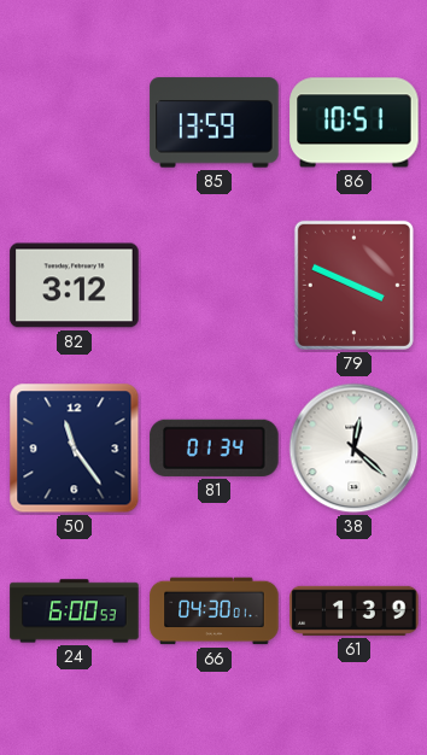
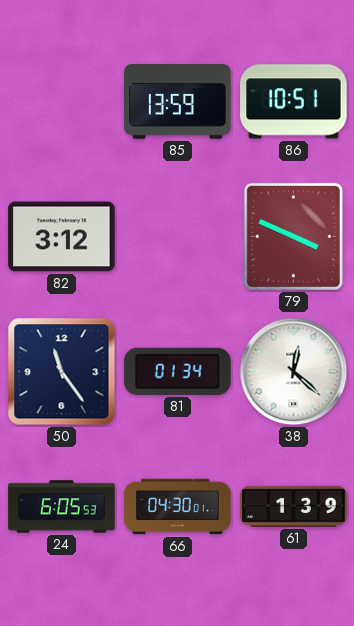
24: 6:00 -> 6:05
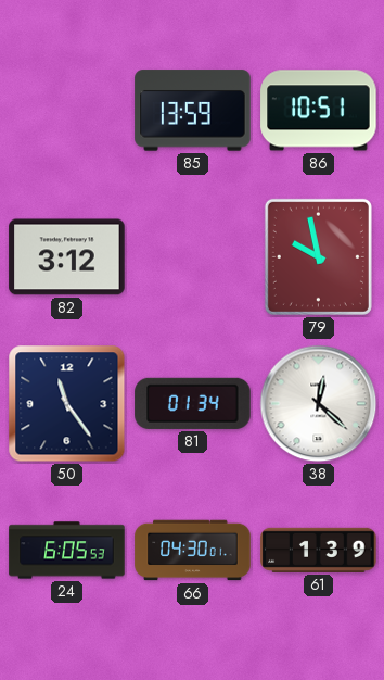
79: 3:49 -> 9:58
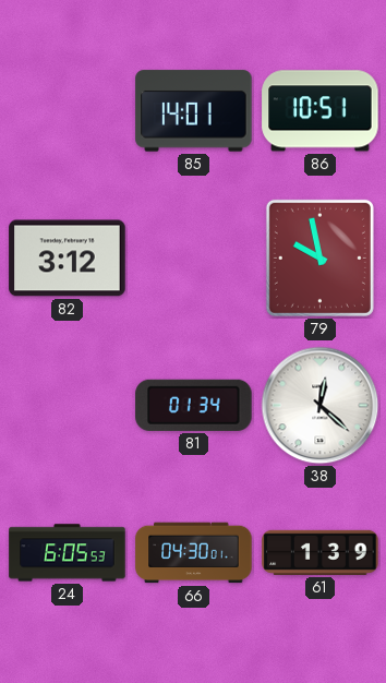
85: 13:59 -> 14:01
50: 11:24 -> none
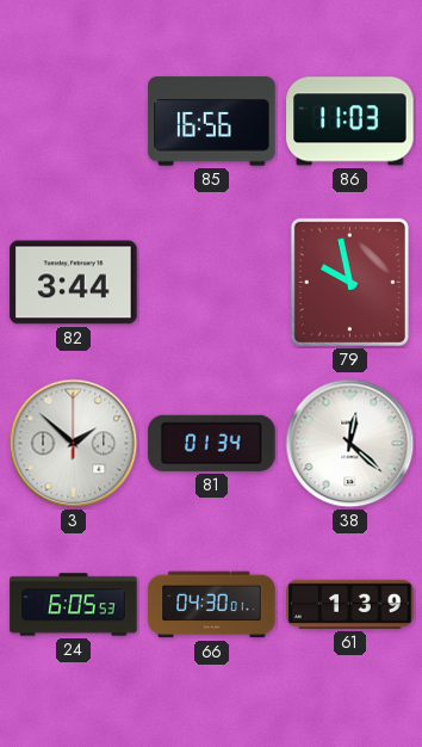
85: 14:01 -> 16:56
86: 10:51 -> 11:03
82: 3:12 -> 3:44
3: none -> 1:52
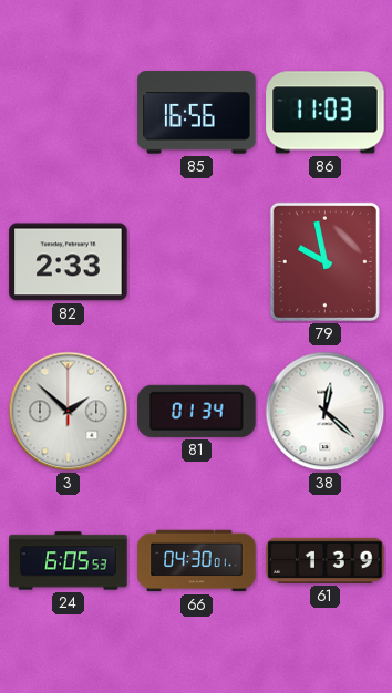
82: 3:44 -> 2:33
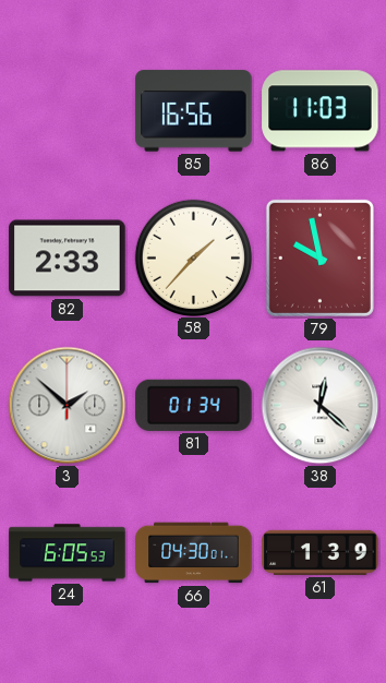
58: none -> 1:37
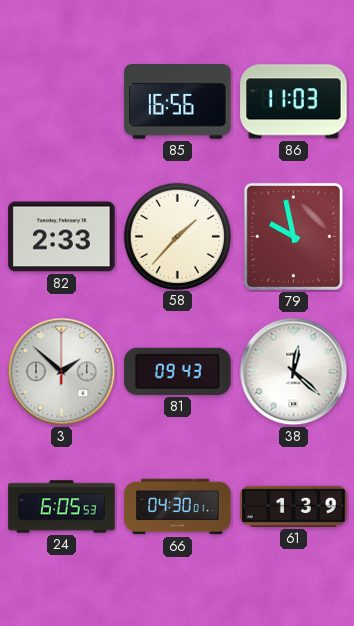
81: 01:34 -> 09:43
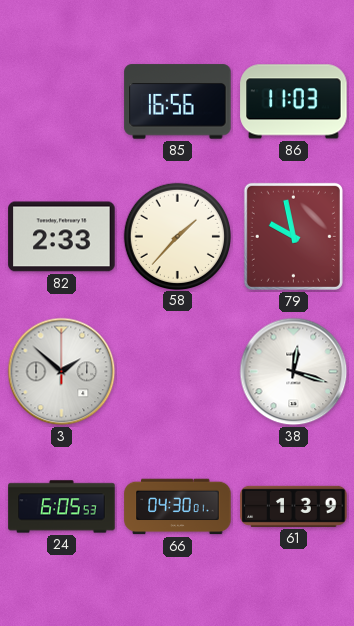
81: 09:43 -> none
38: 12:22 -> 12:18
